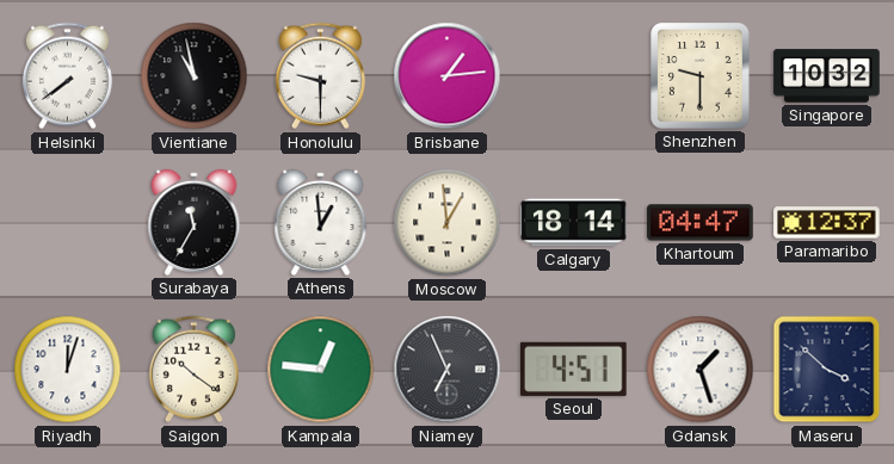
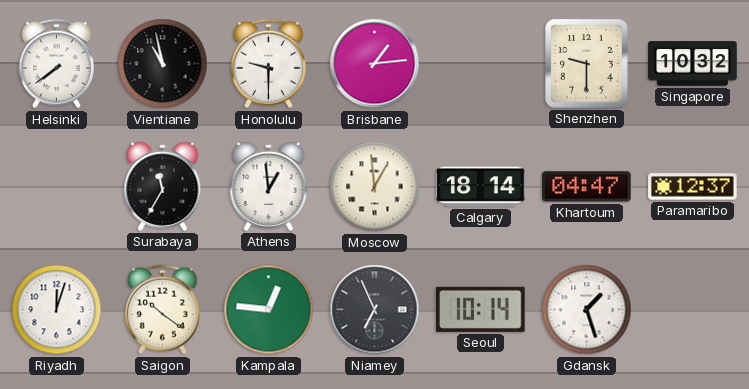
Seoul: 4:51 -> 10:14
Maseru: 3:52 -> none
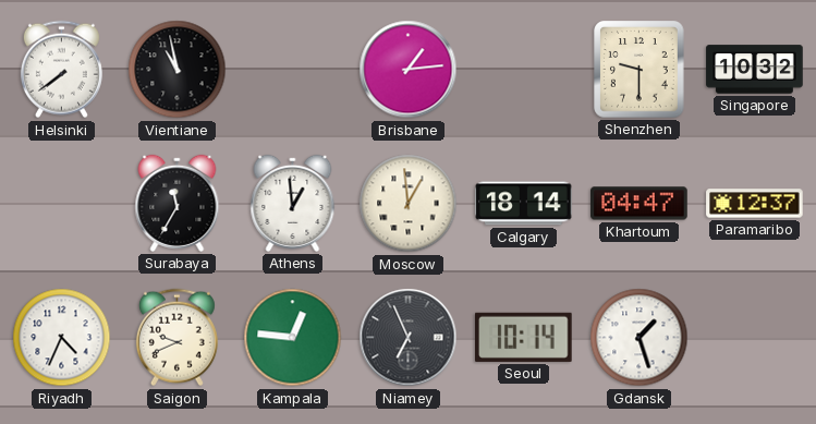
Honolulu: 9:30 -> none
Riyadh: 12:03 -> 4:34
Saigon: 10:21 -> 9:41
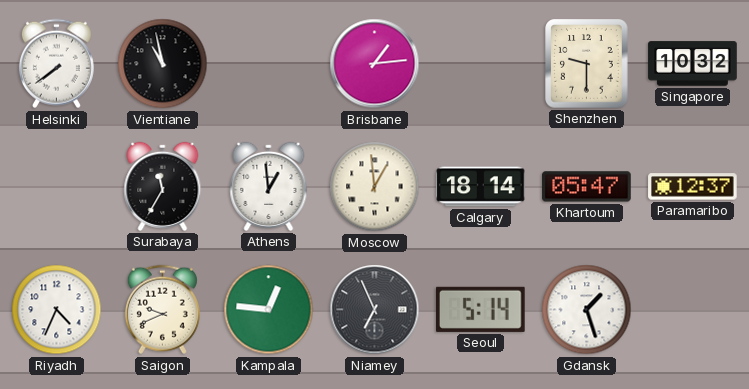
Khartoum: 04:47 -> 05:47
Seoul: 10:14 -> 5:14
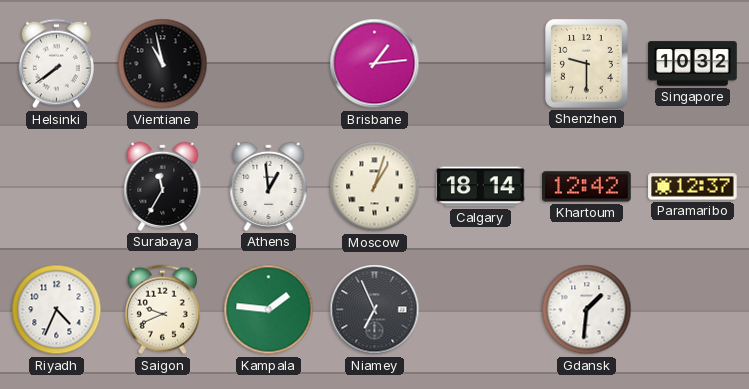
Moscow: 12:59 -> 1:03
Khartoum: 05:47 -> 12:42
Kampala: 12:46 -> 1:46
Seoul: 5:14 -> none
Gdansk: 1:27 -> 1:31
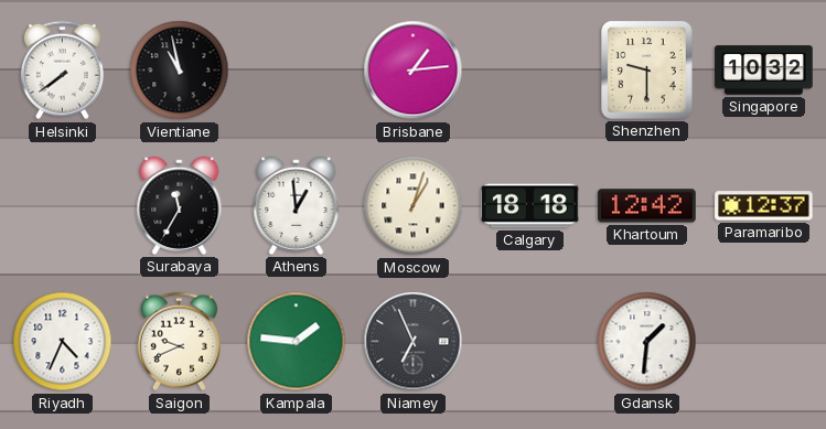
Calgary: 18:14 -> 18:18
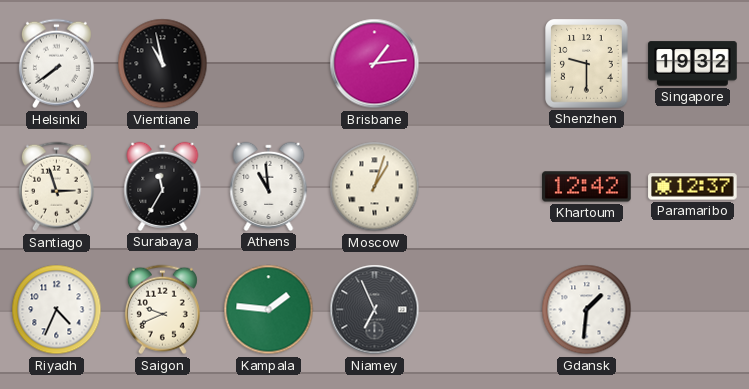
Singapore: 10:32 -> 19:32
Santiago: none -> 2:57
Athens: 12:59 -> 10:59
Calgary: 18:18 -> none
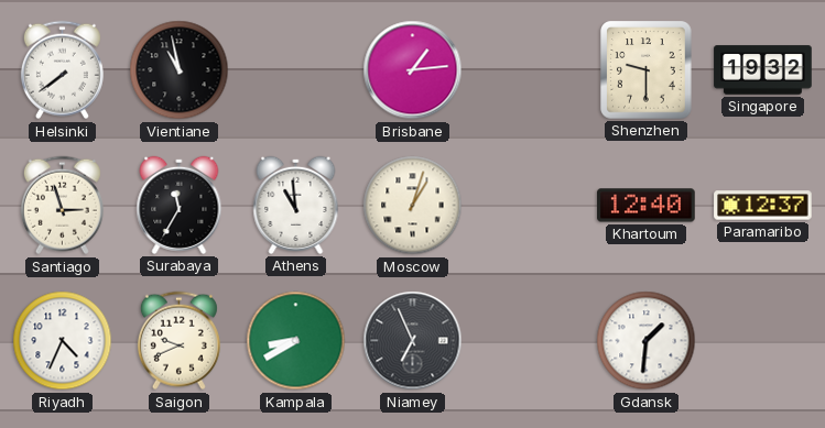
Khartoum: 12:42 -> 12:40
Kampala: 1:46 -> 8:40
